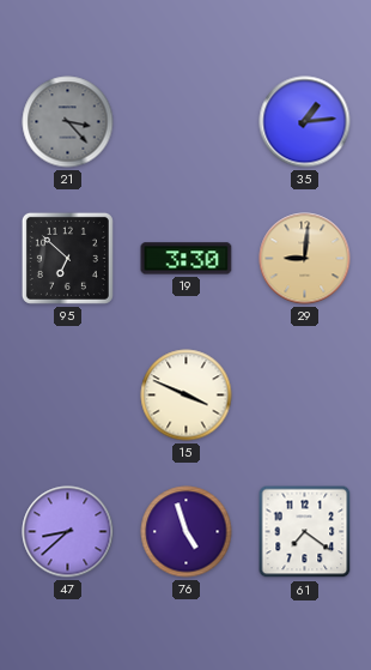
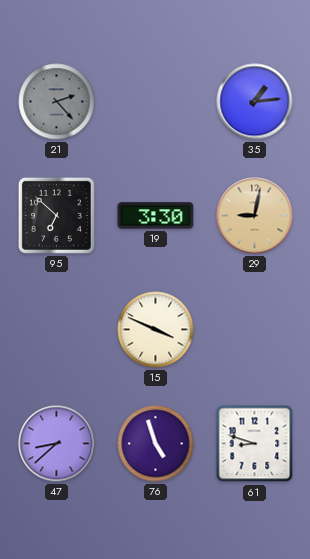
21: 3:23 -> 2:23
29: 9:01 -> 9:02
61: 7:21 -> 8:48
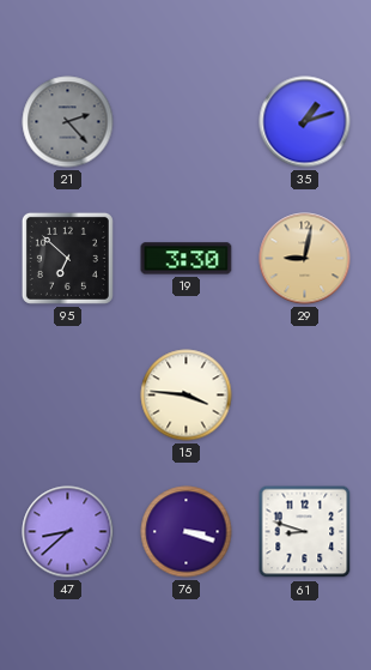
35: 1:14 -> 1:12
15: 3:49 -> 3:46
76: 4:57 -> 3:18
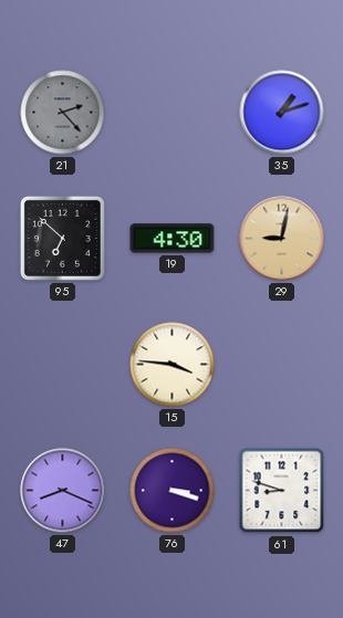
19: 3:30 -> 4:30
47: 8:38 -> 8:19
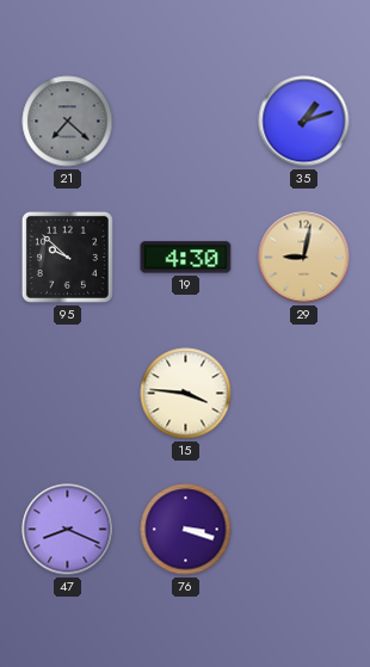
21: 2:23 -> 7:22
95: 6:52 -> 9:52
61: 8:48 -> none
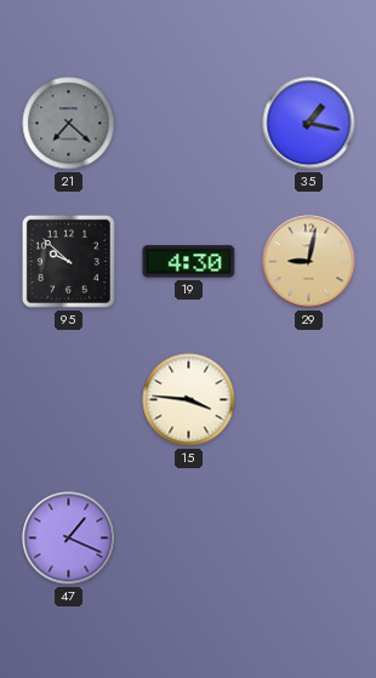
35: 1:12 -> 1:17
47: 8:19 -> 1:19
76: 3:18 -> none
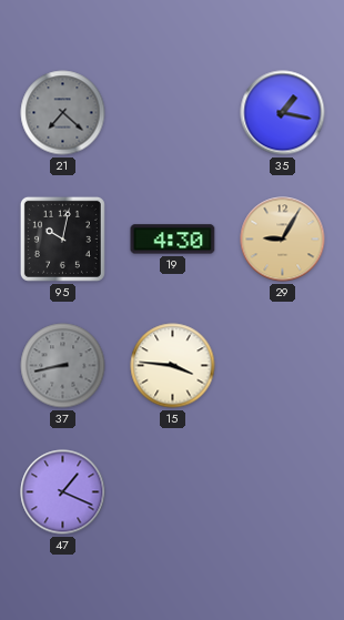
95: 9:52 -> 10:02
29: 9:02 -> 9:05
37: none -> 8:43
